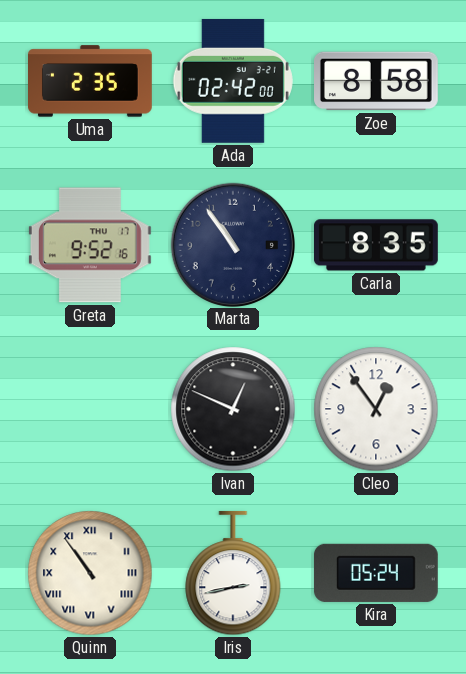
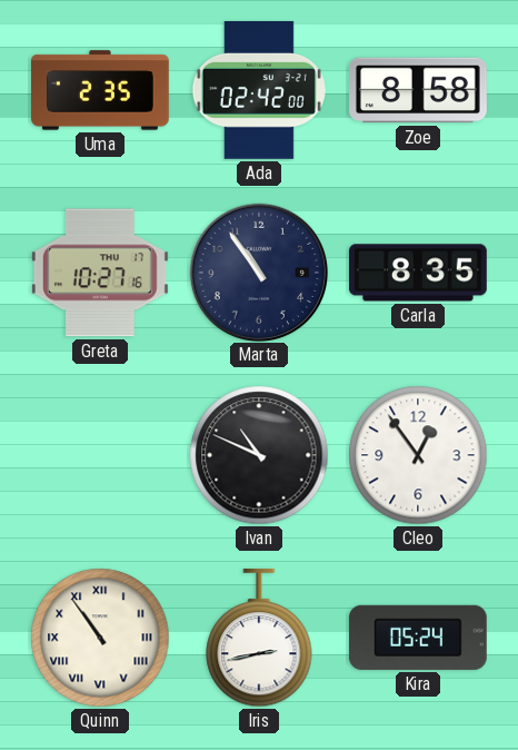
Greta: 9:52 -> 10:27
Ivan: 12:49 -> 10:49
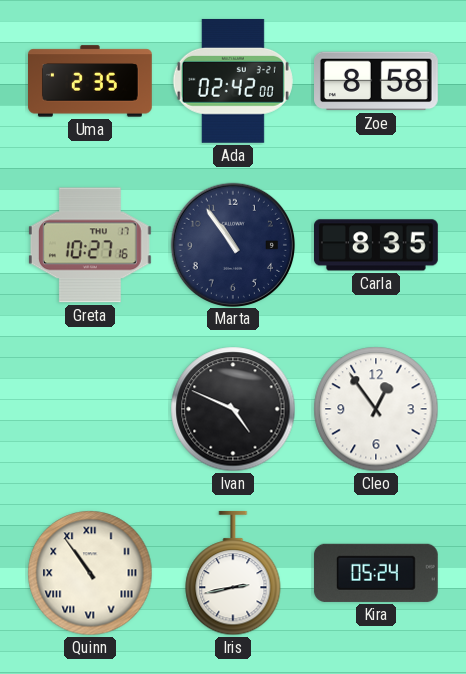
Ivan: 10:49 -> 4:49
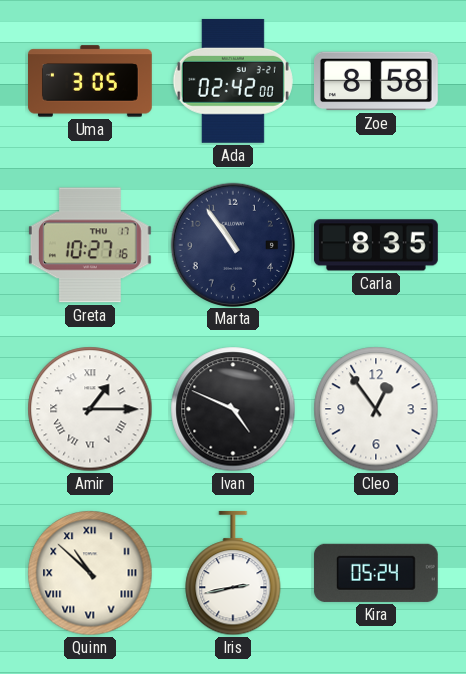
Uma: 2:35 -> 3:05
Amir: none -> 1:15
Quinn: 10:54 -> 10:52
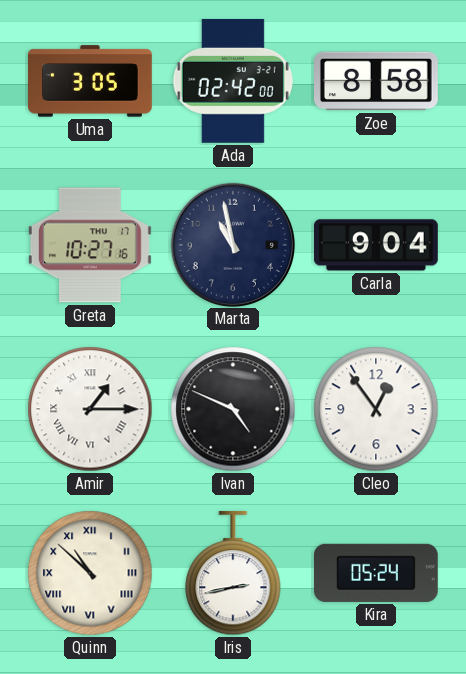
Marta: 10:54 -> 10:58
Carla: 8:35 -> 9:04
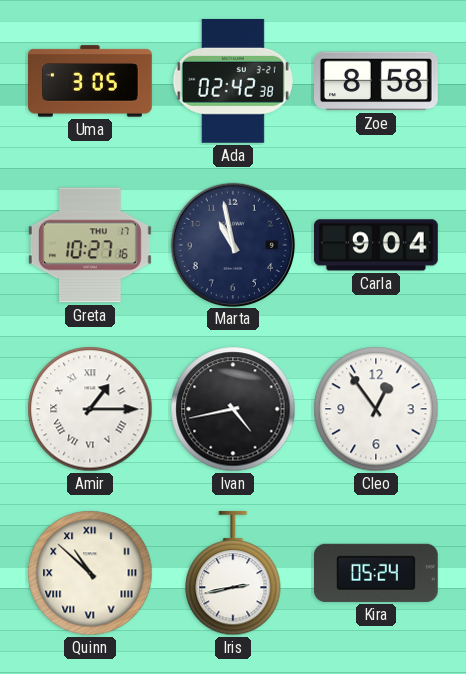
Ada: 02:42:00 -> 02:42:38
Ivan: 4:49 -> 4:43
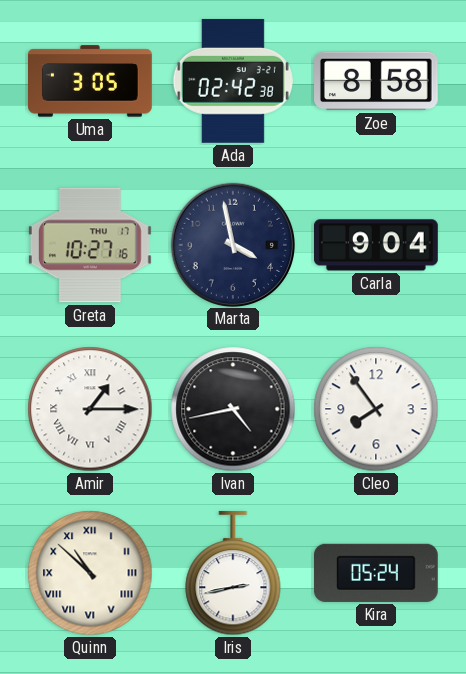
Marta: 10:58 -> 3:58
Cleo: 12:54 -> 7:54
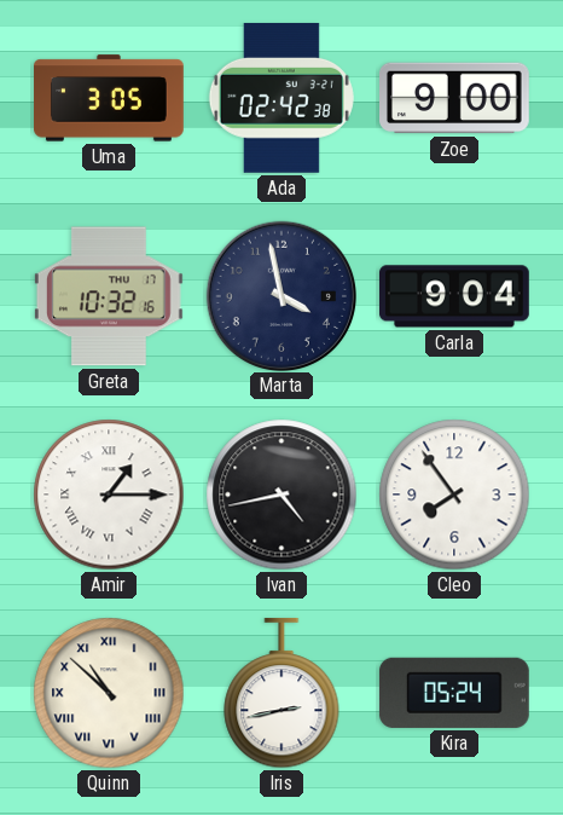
Zoe: 8:58 -> 9:00
Greta: 10:27 -> 10:32
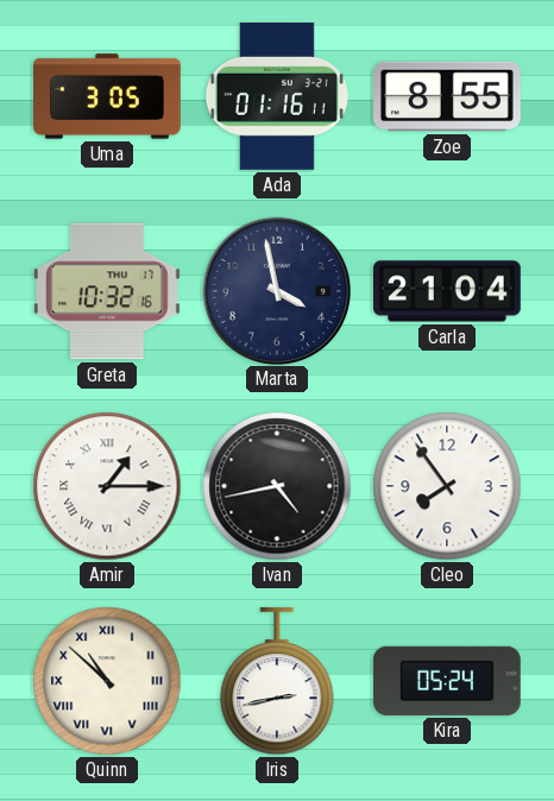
Ada: 02:42 -> 01:16
Zoe: 9:00 -> 8:55
Carla: 9:04 -> 21:04
